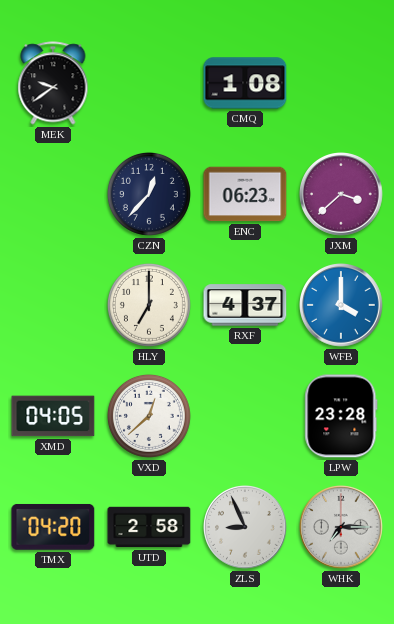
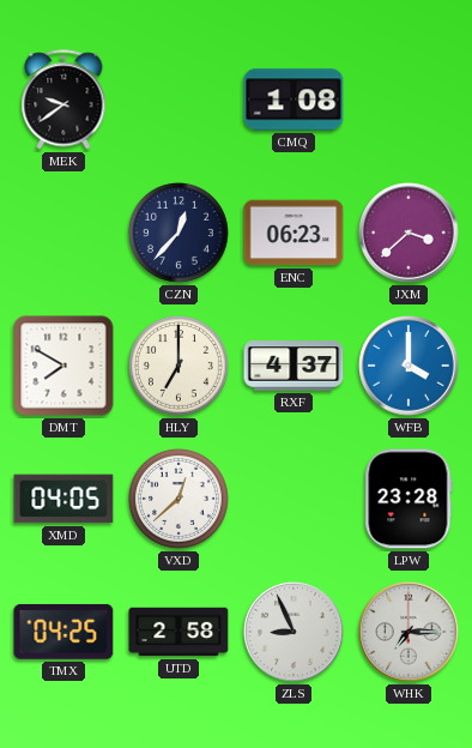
DMT: none -> 7:50
TMX: 04:20 -> 04:25
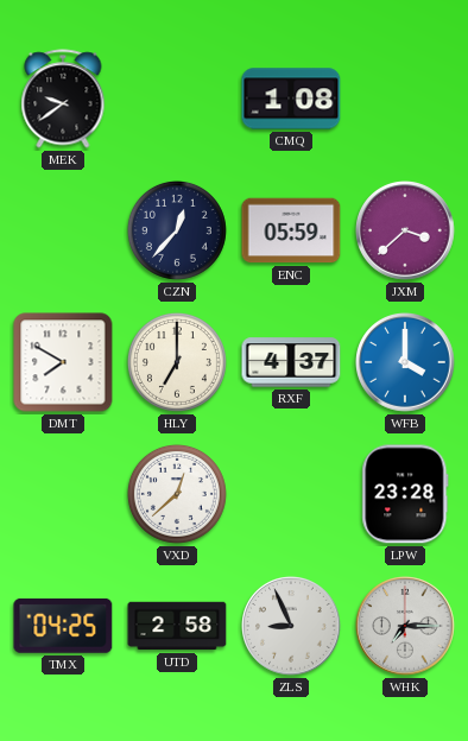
ENC: 06:23 -> 05:59
XMD: 04:05 -> none
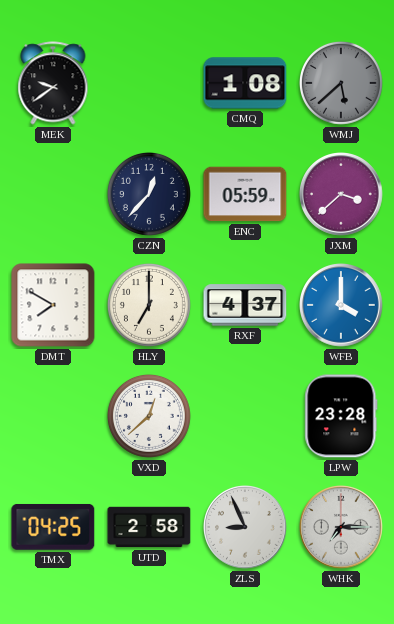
WMJ: none -> 5:38
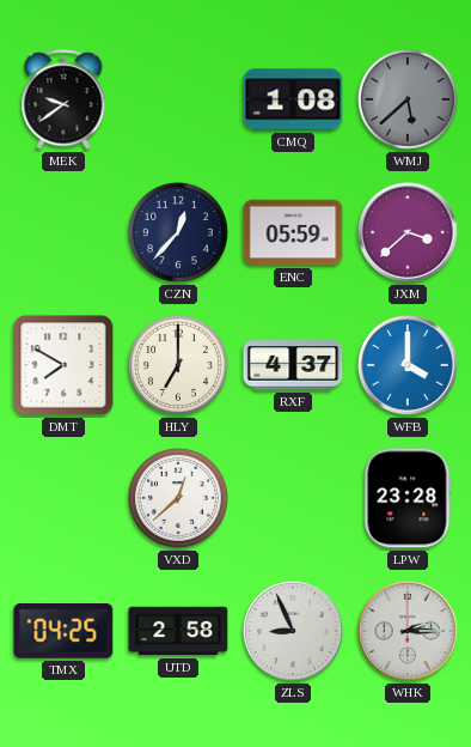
WHK: 7:15 -> 2:15
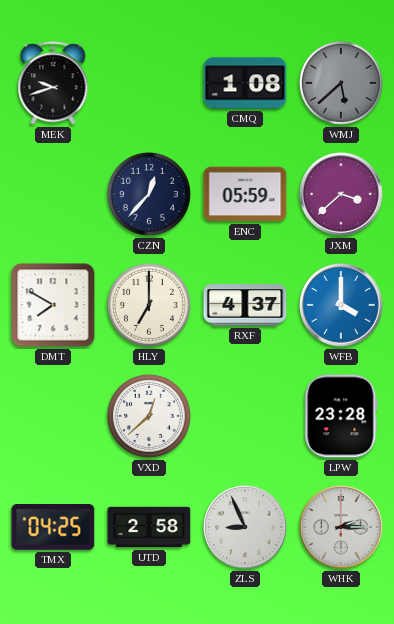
MEK: 9:39 -> 9:42
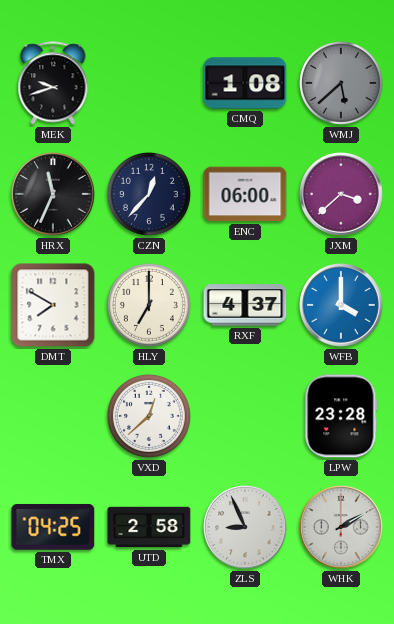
HRX: none -> 11:34
ENC: 05:59 -> 06:00
WHK: 2:15 -> 2:10
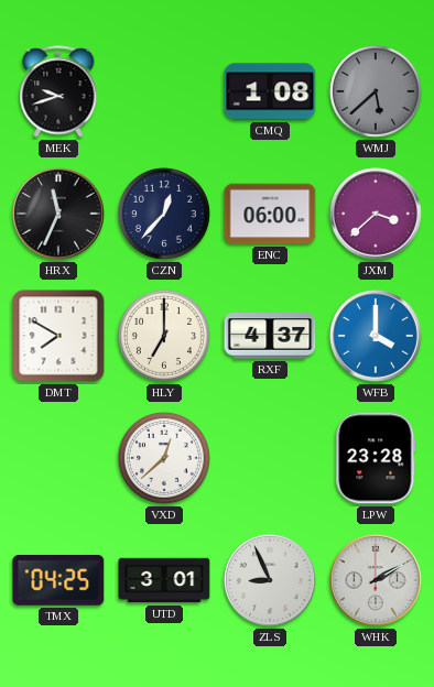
UTD: 2:58 -> 3:01
